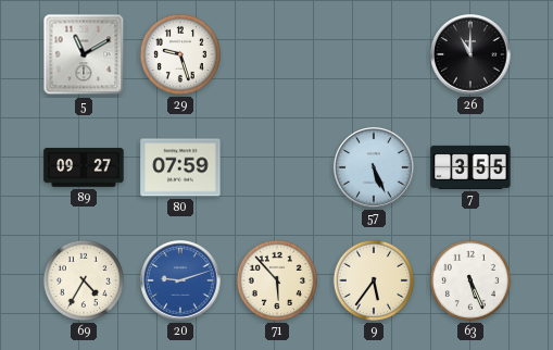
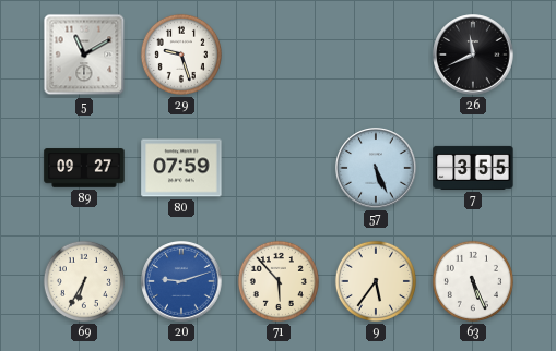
26: 11:00 -> 11:41
69: 4:35 -> 6:35
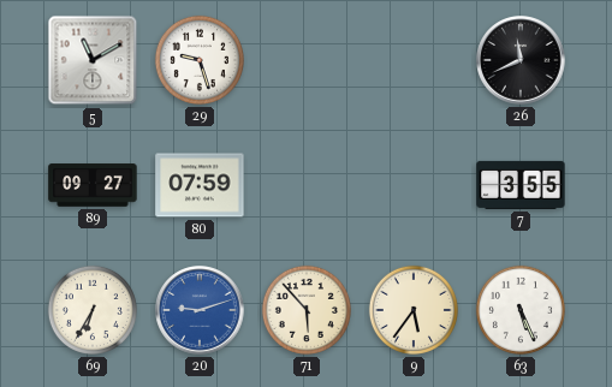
57: 5:26 -> none
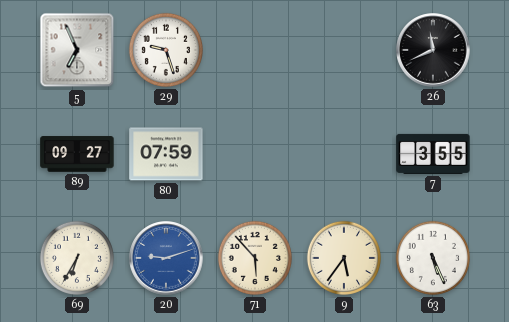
5: 11:10 -> 6:56
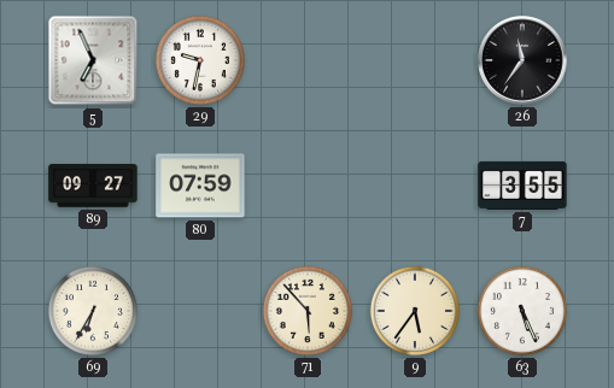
29: 9:27 -> 9:32
26: 11:41 -> 11:36
20: 9:12 -> none
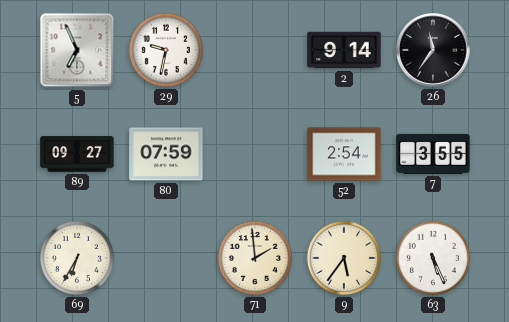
2: none -> 9:14
52: none -> 2:54
71: 5:53 -> 1:59
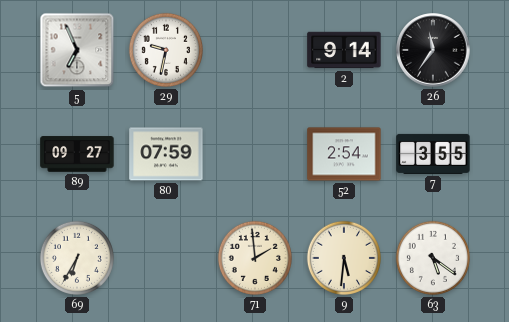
9: 5:36 -> 5:31
63: 5:26 -> 5:21
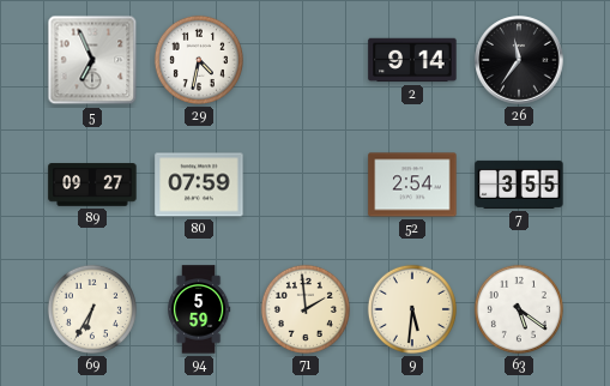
29: 9:32 -> 4:32
94: none -> 5:59
